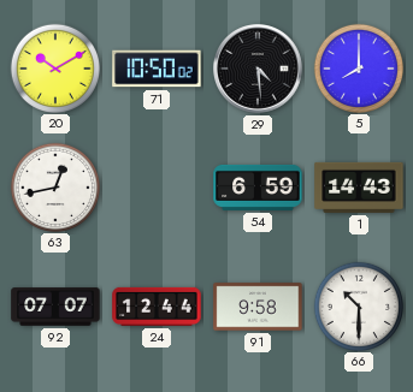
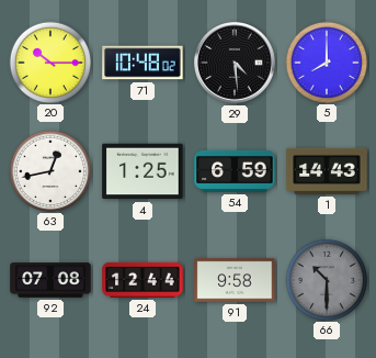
20: 10:10 -> 10:15
71: 10:50 -> 10:48
4: none -> 1:25
92: 07:07 -> 07:08
66 dial: white -> grey
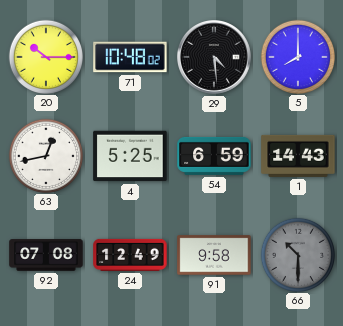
4: 1:25 -> 5:25
24: 12:44 -> 12:49
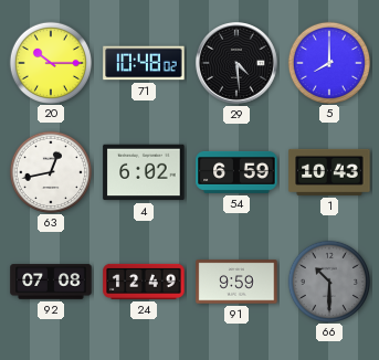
4: 5:25 -> 6:02
1: 14:43 -> 10:43
91: 9:58 -> 9:59
